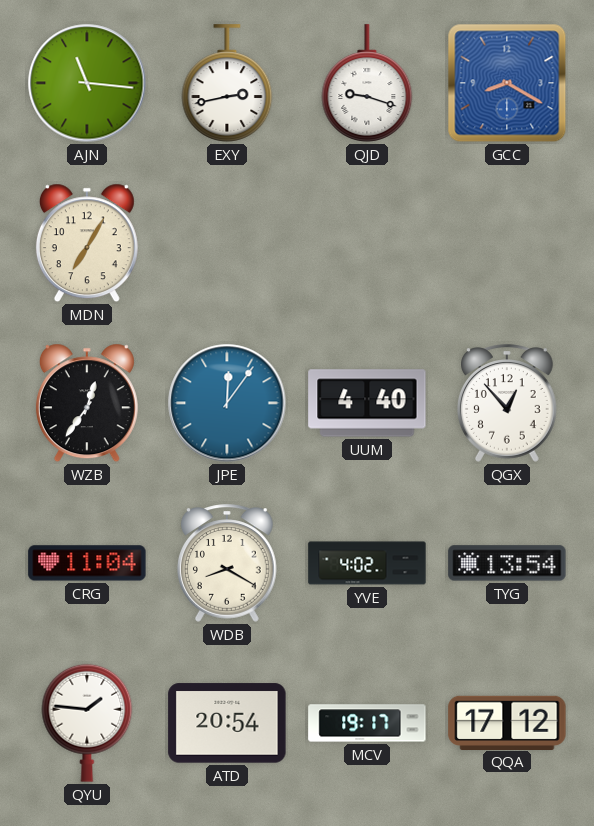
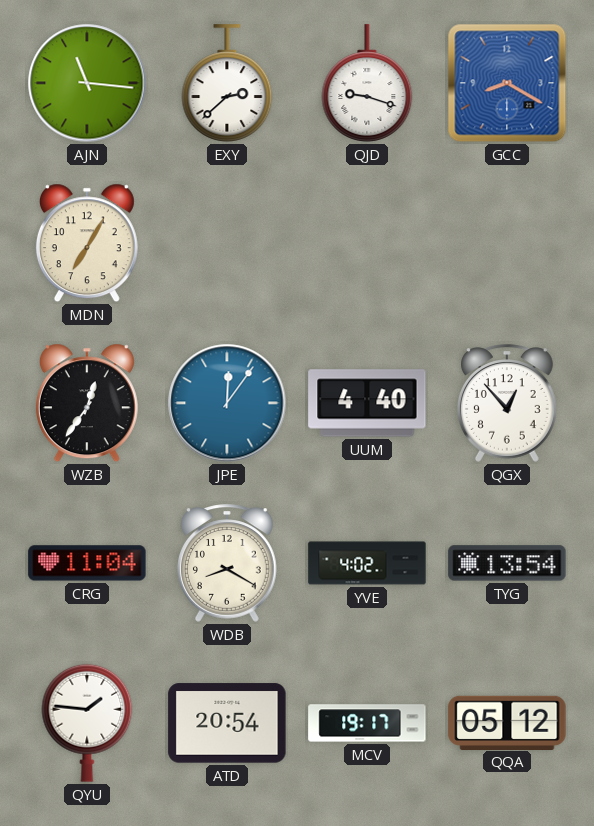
EXY: 2:43 -> 2:38
QQA: 17:12 -> 05:12
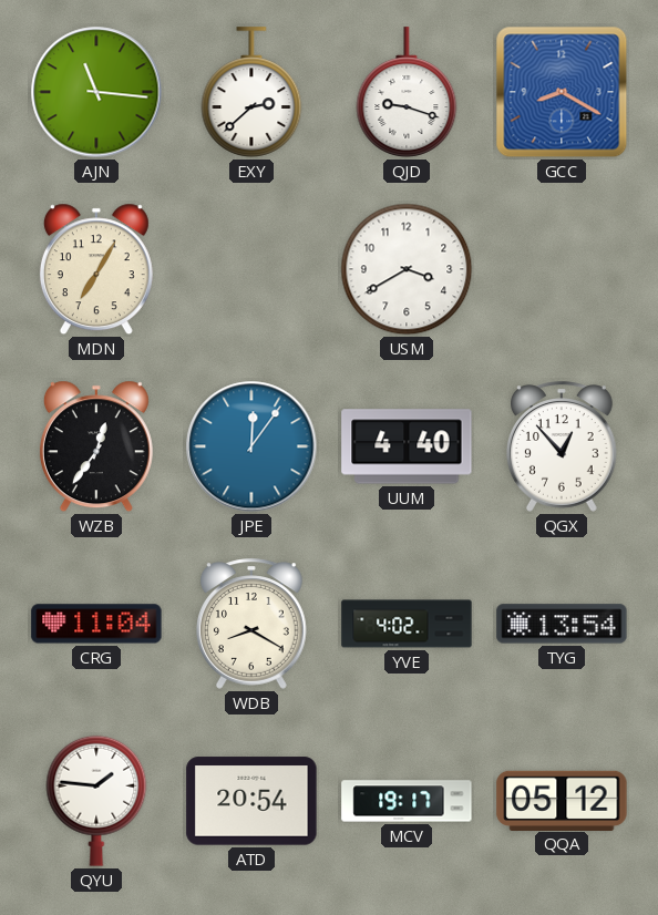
USM: none -> 3:40
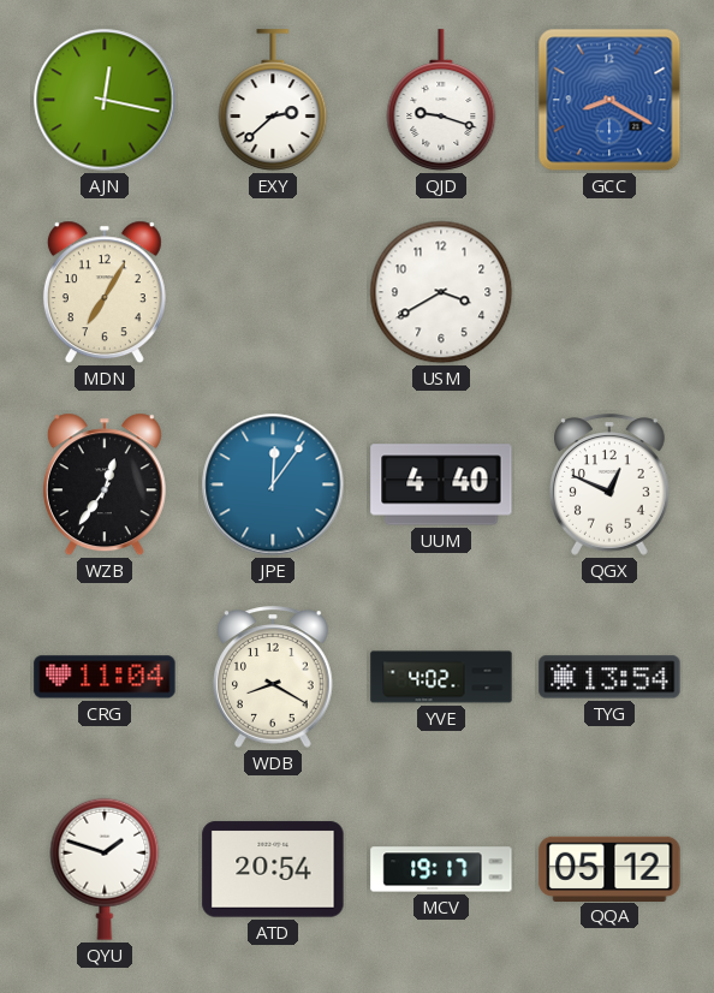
AJN: 11:16 -> 12:17
QGX: 12:53 -> 12:49
QYU: 1:46 -> 1:48
